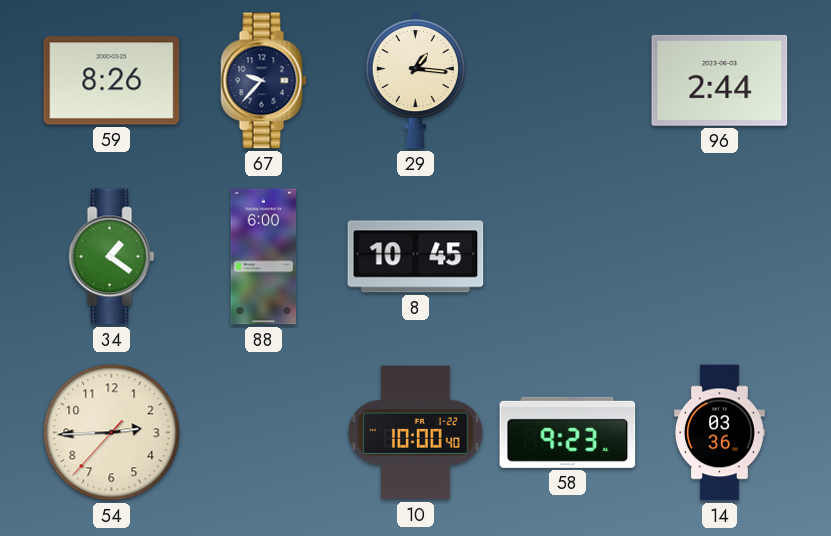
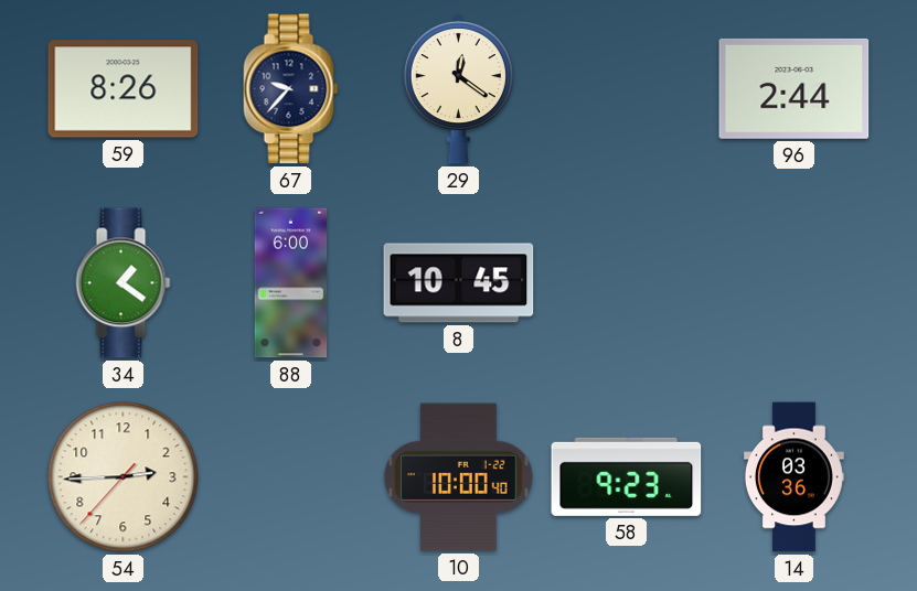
29: 1:16 -> 12:21
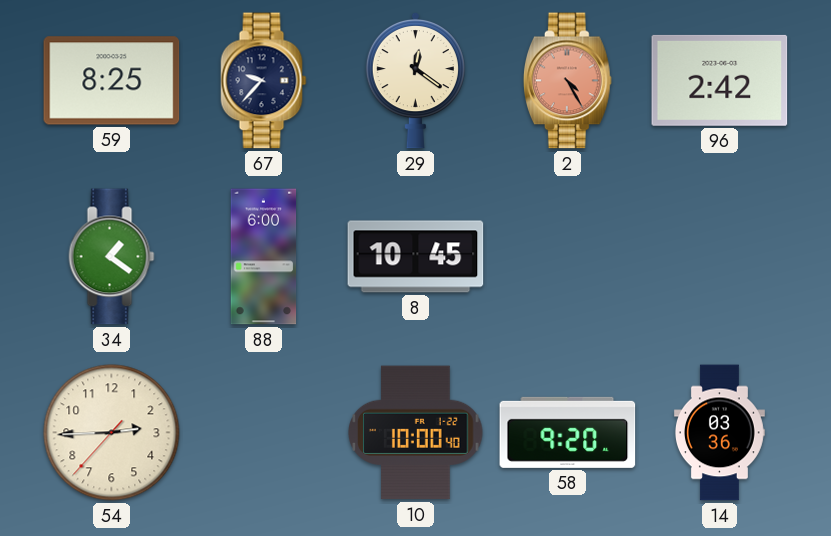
59: 8:26 -> 8:25
2: none -> 4:25
96: 2:44 -> 2:42
58: 9:23 -> 9:20
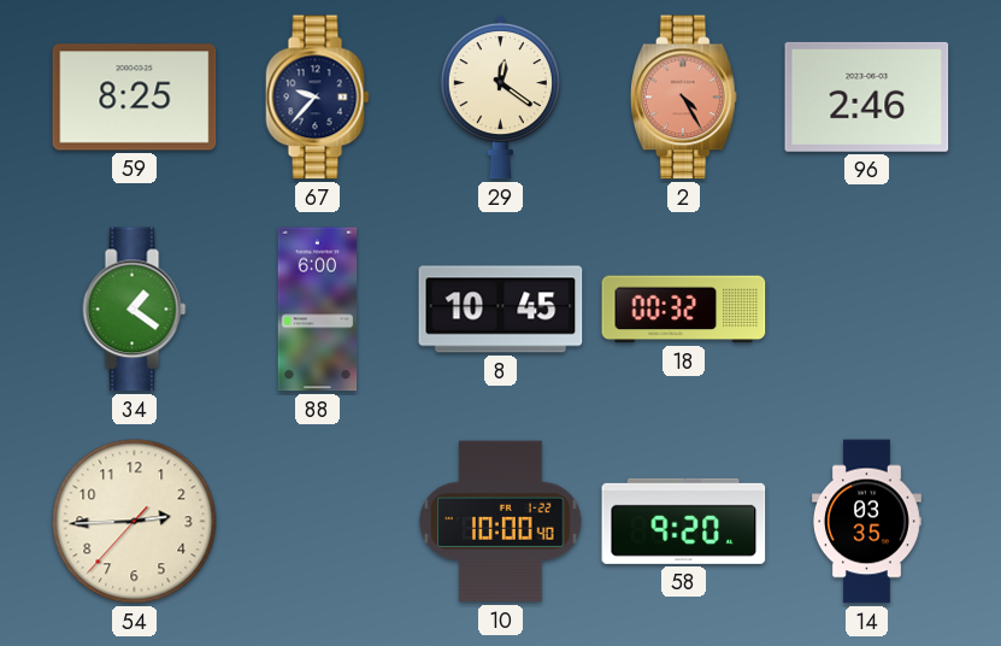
96: 2:42 -> 2:46
18: none -> 00:32
14: 03:36 -> 03:35
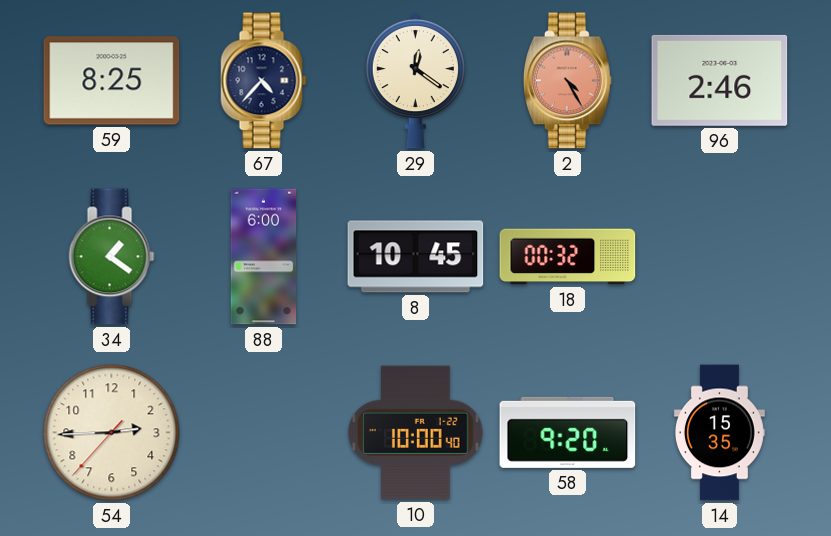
67: 9:37 -> 4:37
14: 03:35 -> 15:35
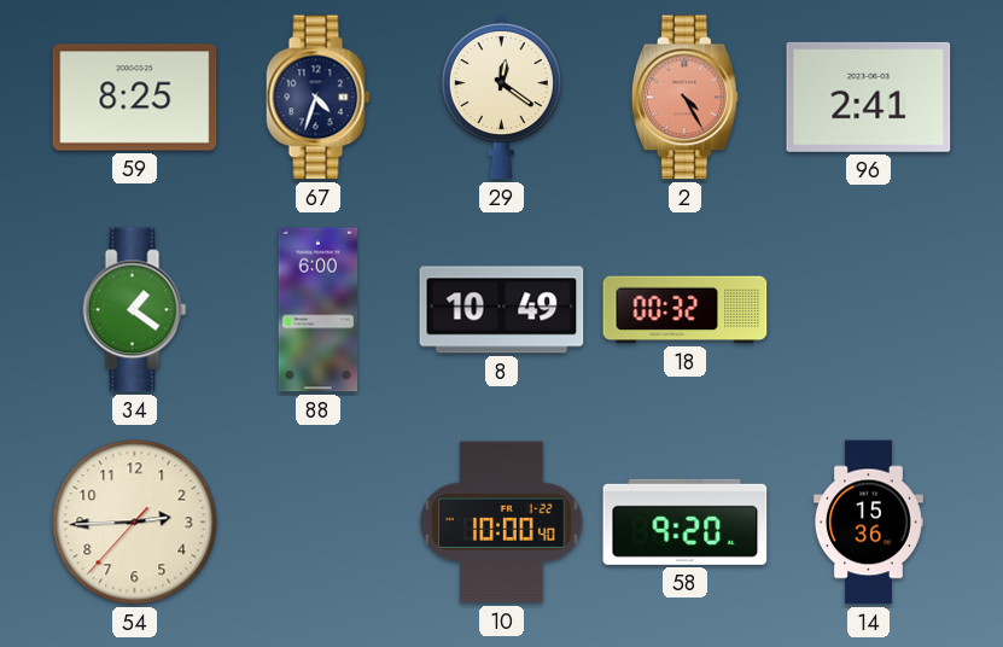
67: 4:37 -> 4:33
96: 2:46 -> 2:41
8: 10:45 -> 10:49
14: 15:35 -> 15:36
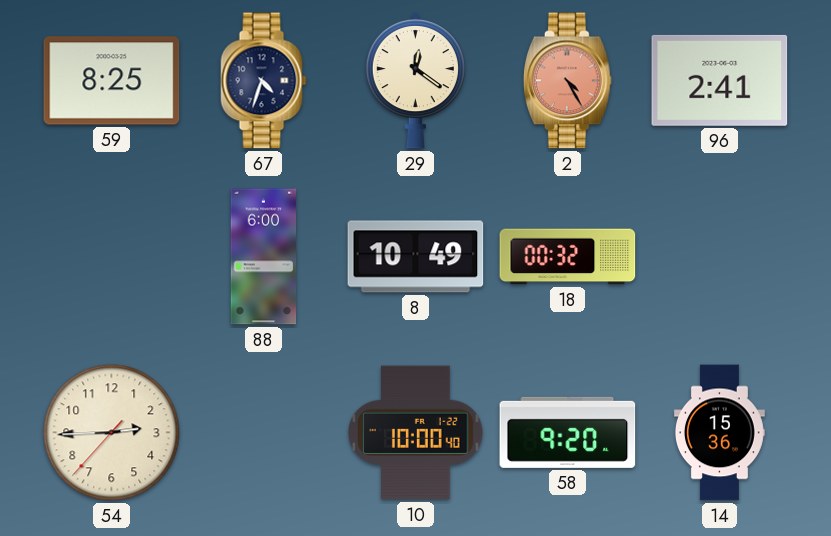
34: 1:21 -> none
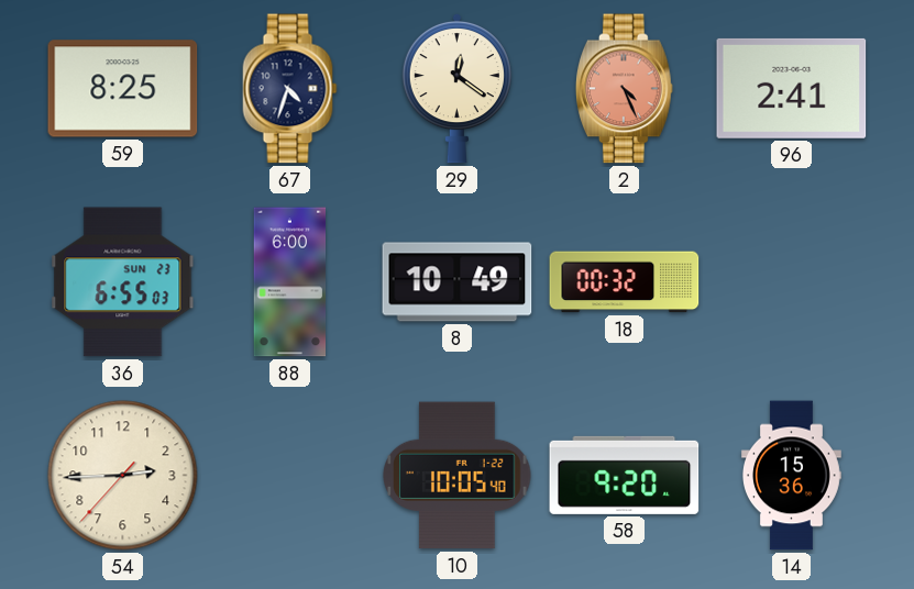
2: 4:25 -> 4:26
36: none -> 6:55
10: 10:00 -> 10:05
